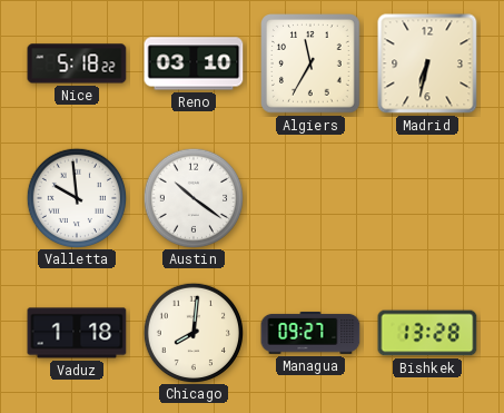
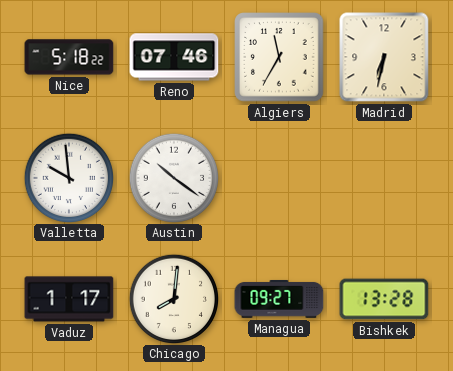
Reno: 03:10 -> 07:46
Vaduz: 1:18 -> 1:17
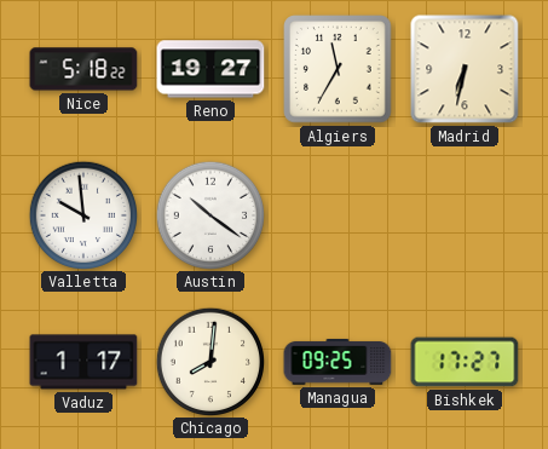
Reno: 07:46 -> 19:27
Managua: 09:27 -> 09:25
Bishkek: 13:28 -> 17:27
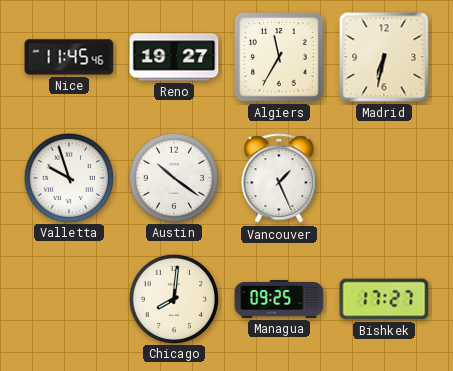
Nice: 5:18 -> 11:45
Valletta: 9:59 -> 9:57
Vancouver: none -> 1:26
Vaduz: 1:17 -> none
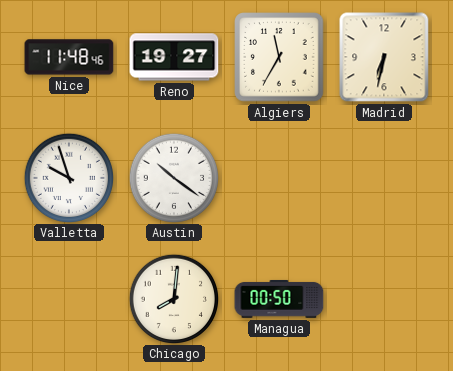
Nice: 11:45 -> 11:48
Vancouver: 1:26 -> none
Managua: 09:25 -> 00:50
Bishkek: 17:27 -> none
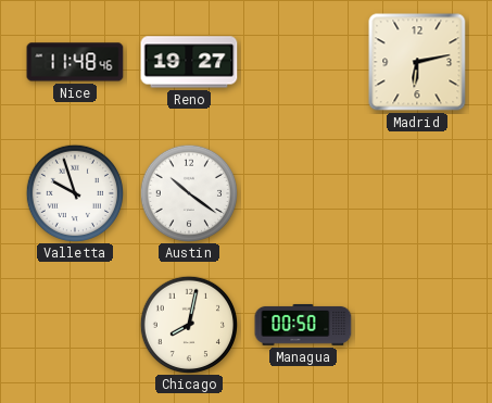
Algiers: 11:35 -> none
Madrid: 6:32 -> 6:13
Chicago: 8:01 -> 8:02
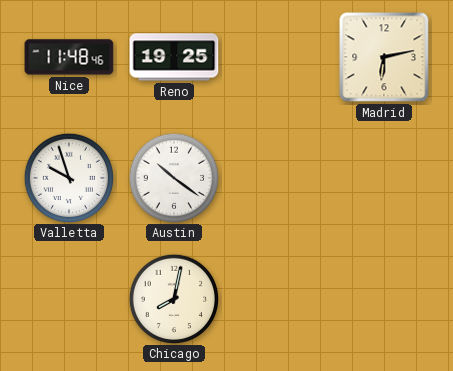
Reno: 19:27 -> 19:25
Managua: 00:50 -> none
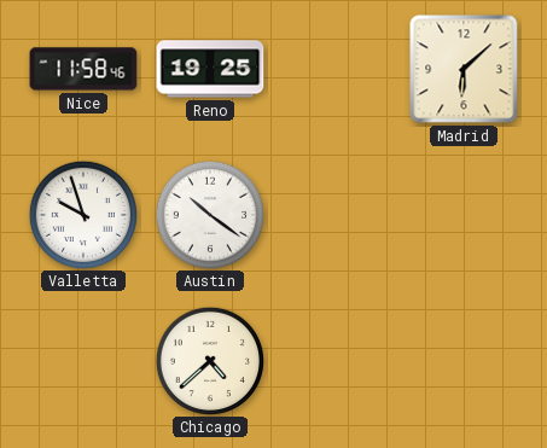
Nice: 11:48 -> 11:58
Madrid: 6:13 -> 6:08
Chicago: 8:02 -> 4:38
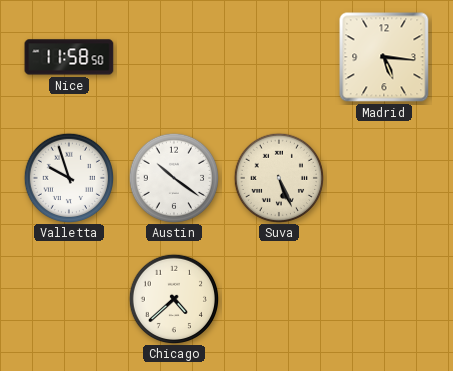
Nice: 11:58:46 -> 11:58:50
Reno: 19:25 -> none
Madrid: 6:08 -> 5:16
Suva: none -> 5:26
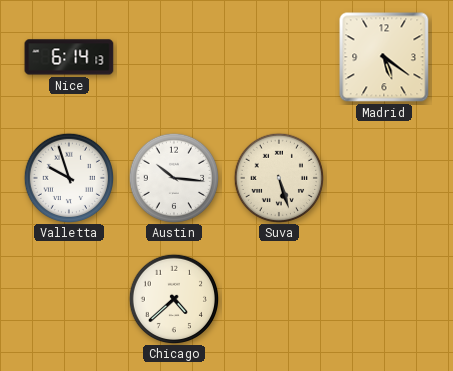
Nice: 11:58 -> 6:14
Madrid: 5:16 -> 5:21
Austin: 10:21 -> 10:16
Suva: 5:26 -> 5:27
